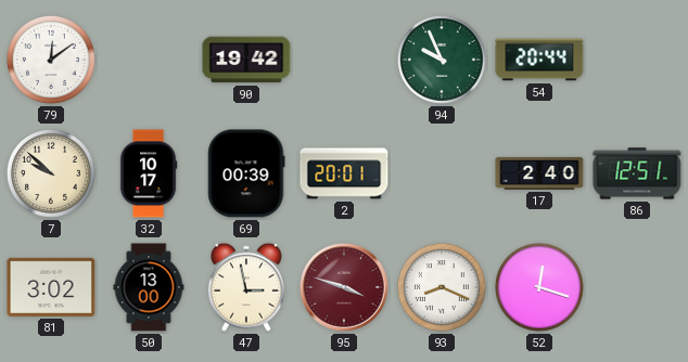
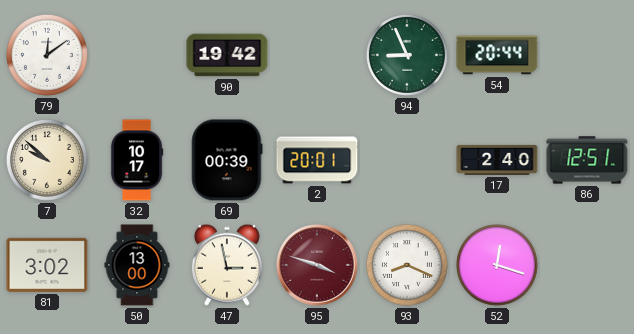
94: 9:56 -> 8:56
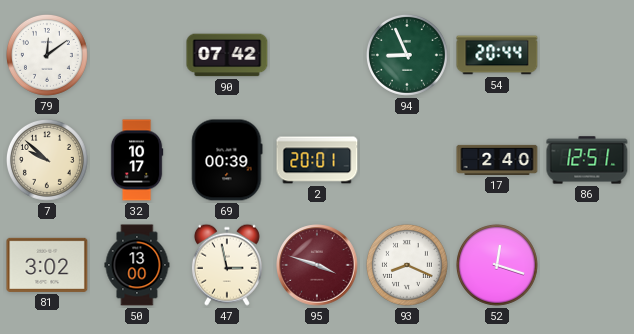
90: 19:42 -> 07:42
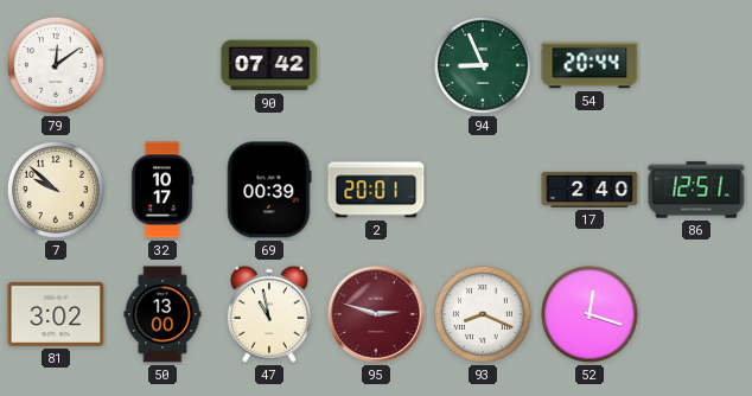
47: 2:58 -> 10:58
95: 3:48 -> 2:48
